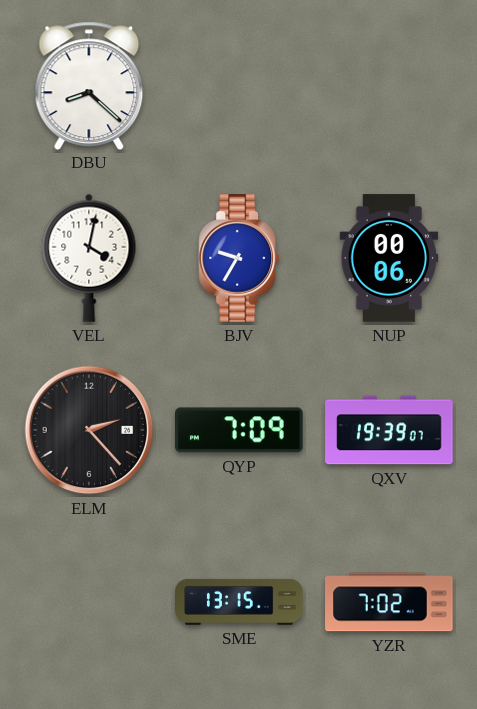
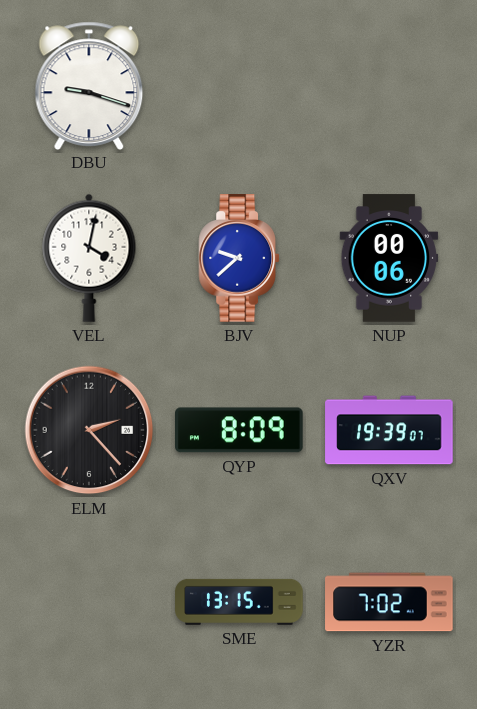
DBU: 8:22 -> 9:18
BJV: 9:35 -> 9:38
QYP: 7:09 -> 8:09
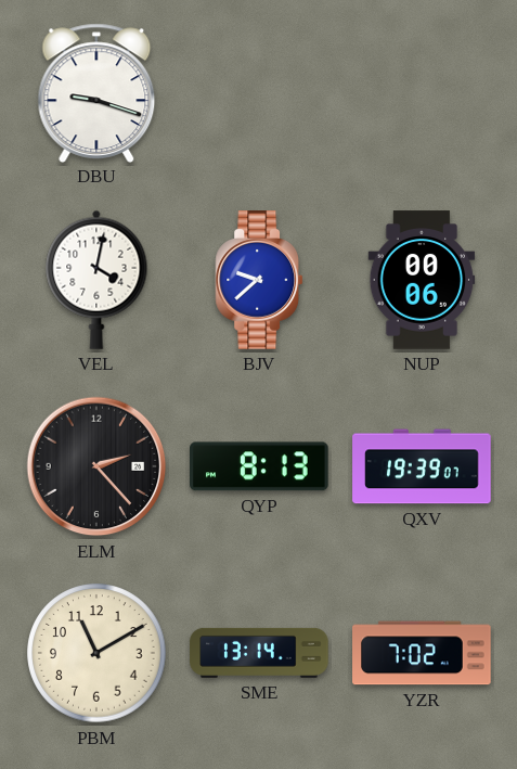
QYP: 8:09 -> 8:13
PBM: none -> 11:10
SME: 13:15 -> 13:14
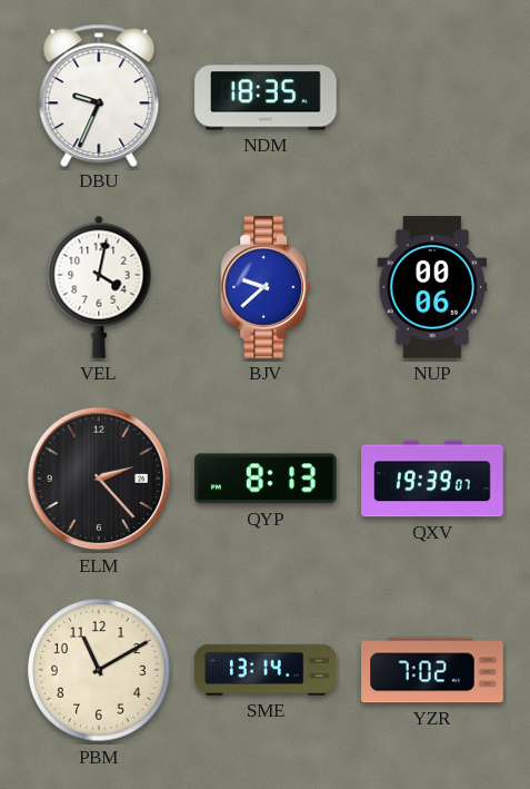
DBU: 9:18 -> 9:34
NDM: none -> 18:35
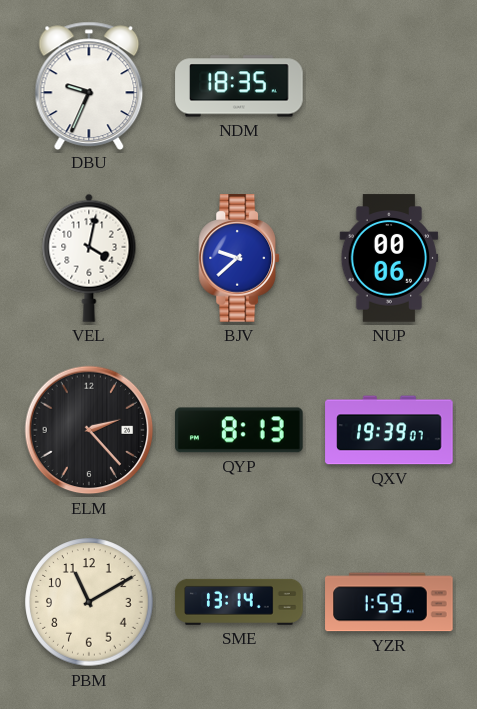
YZR: 7:02 -> 1:59
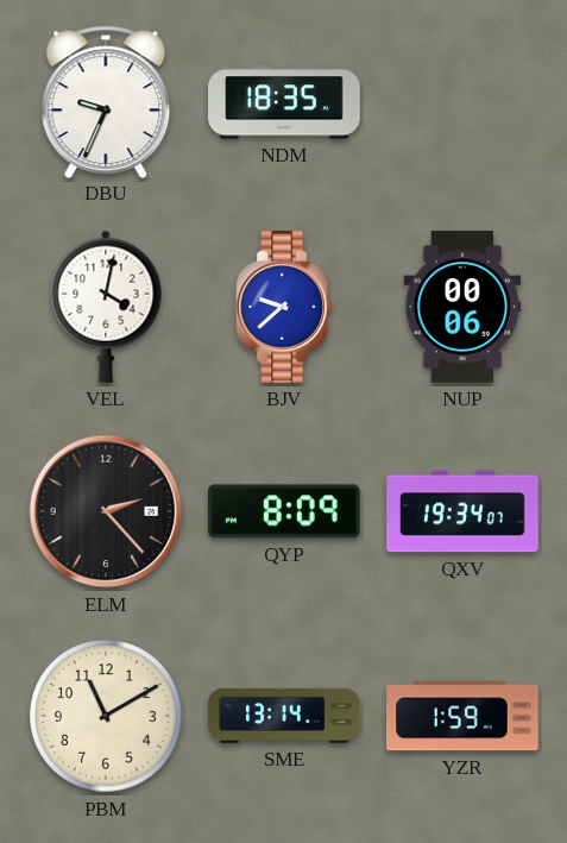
QYP: 8:13 -> 8:09
QXV: 19:39 -> 19:34
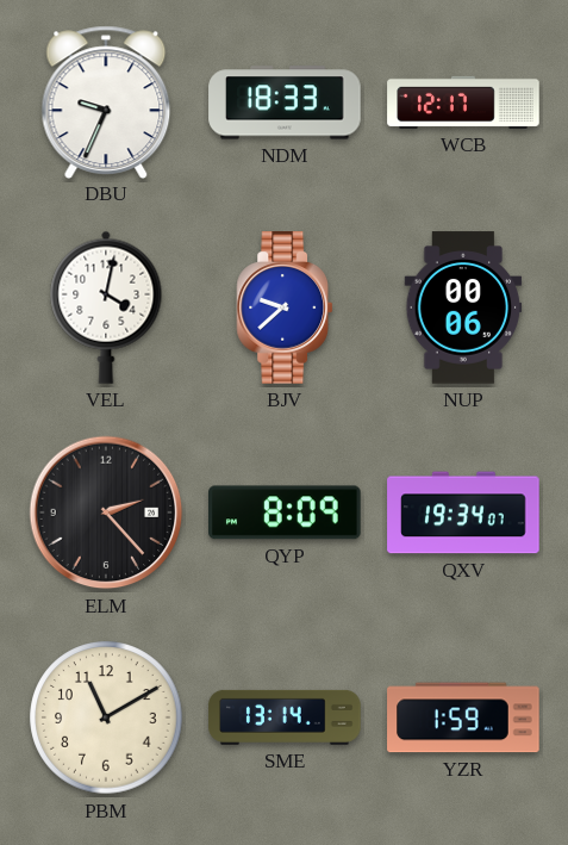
NDM: 18:35 -> 18:33
WCB: none -> 12:17
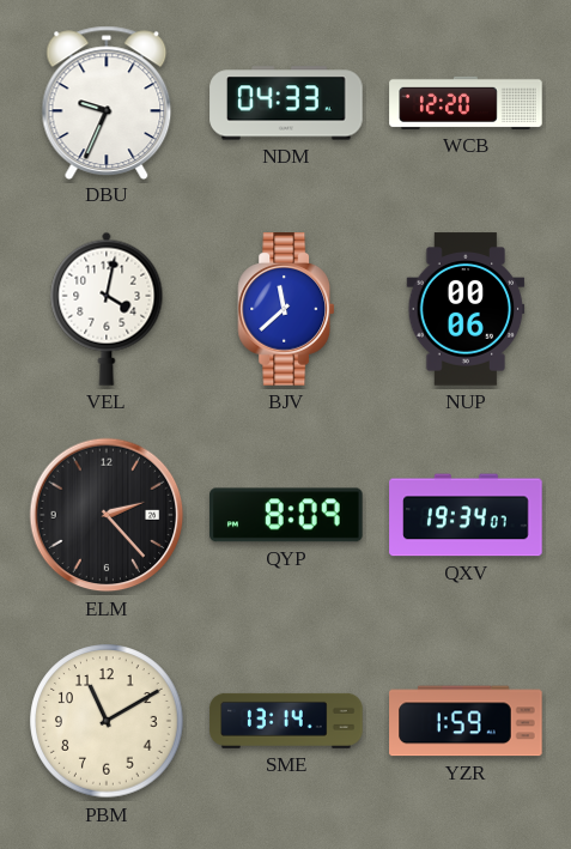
NDM: 18:33 -> 04:33
WCB: 12:17 -> 12:20
BJV: 9:38 -> 11:38
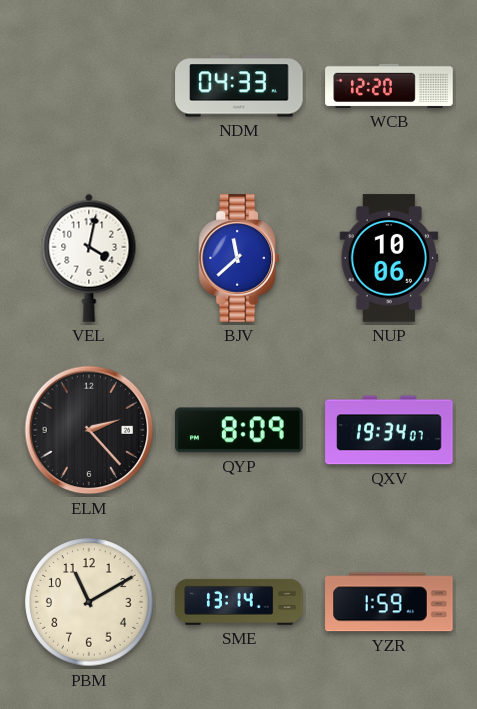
DBU: 9:34 -> none
NUP: 00:06 -> 10:06
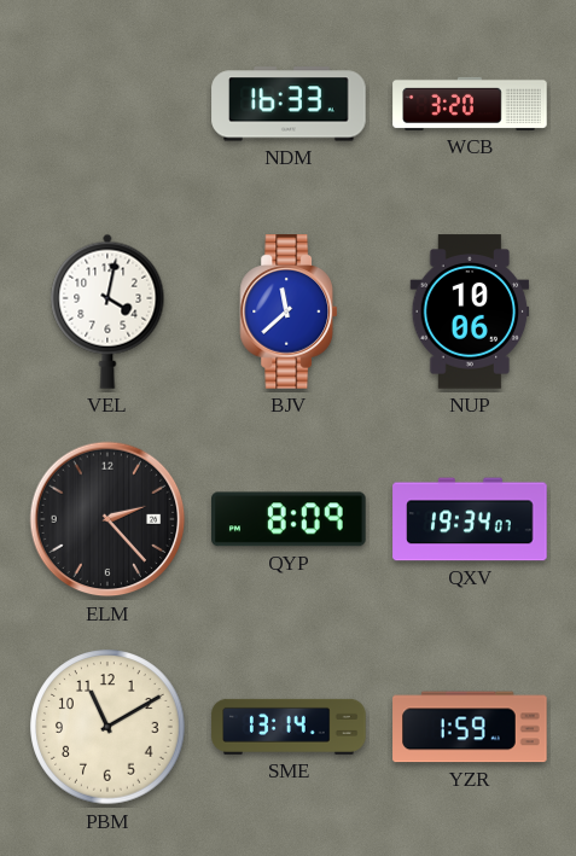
NDM: 04:33 -> 16:33
WCB: 12:20 -> 3:20
